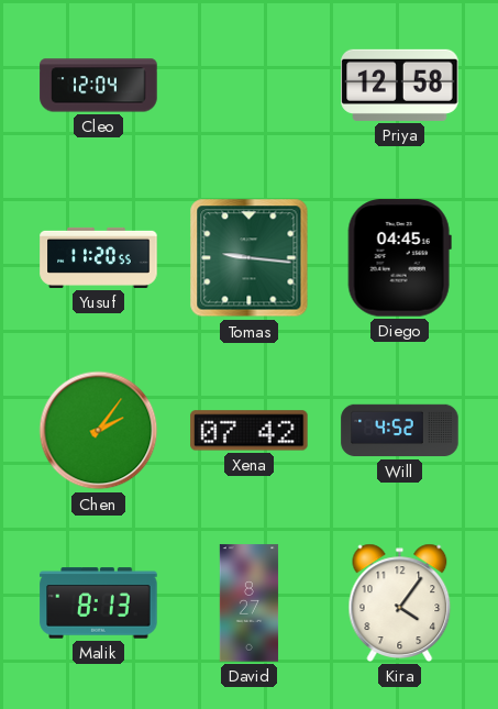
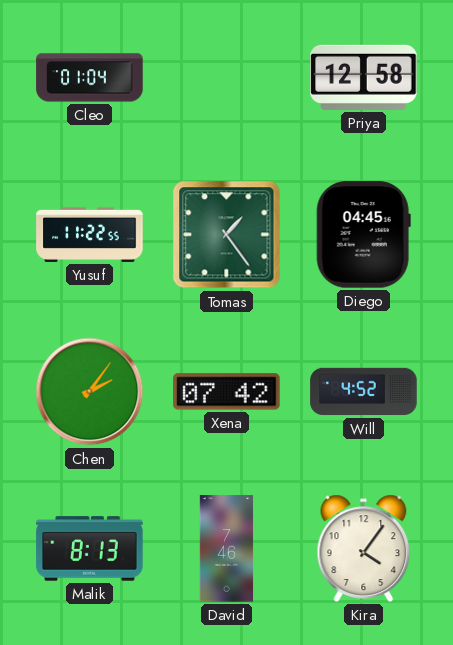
Cleo: 12:04 -> 01:04
Yusuf: 11:20 -> 11:22
Tomas: 9:16 -> 1:24
David: 8:27 -> 7:46
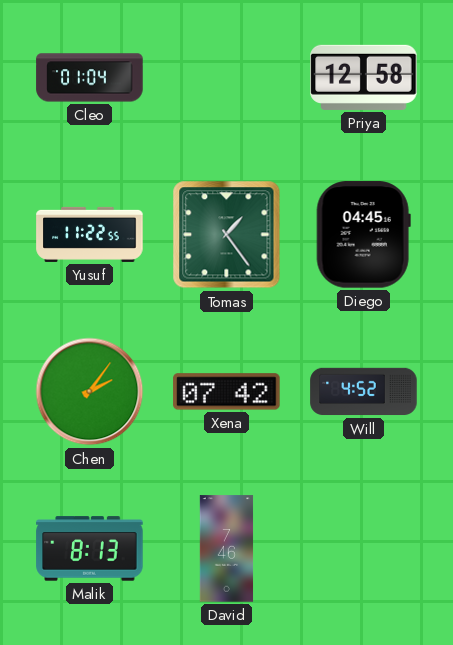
Kira: 4:06 -> none
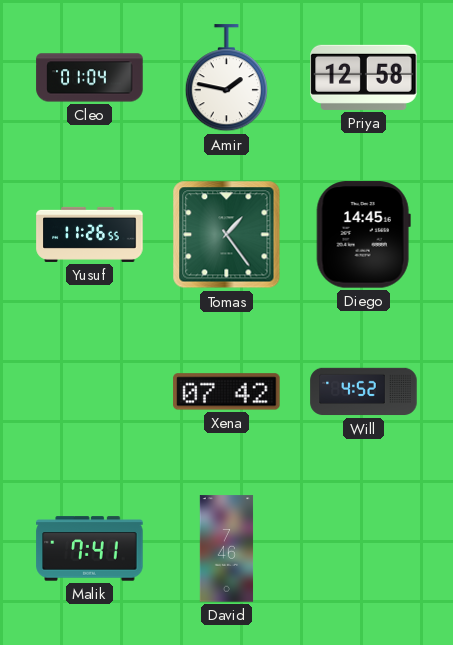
Amir: none -> 1:47
Yusuf: 11:22 -> 11:26
Diego: 04:45 -> 14:45
Chen: 2:06 -> none
Malik: 8:13 -> 7:41
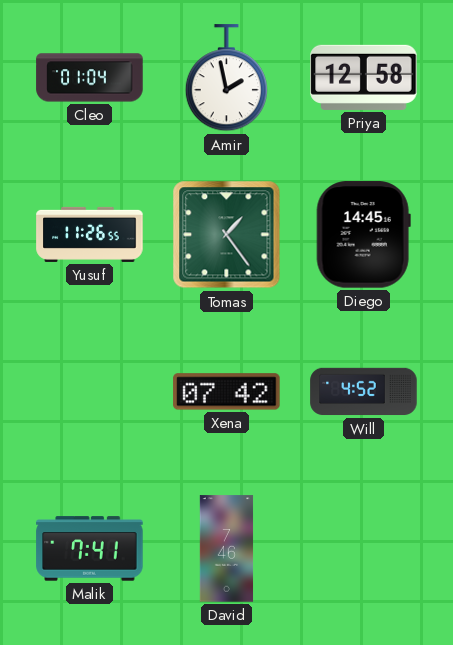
Amir: 1:47 -> 1:58
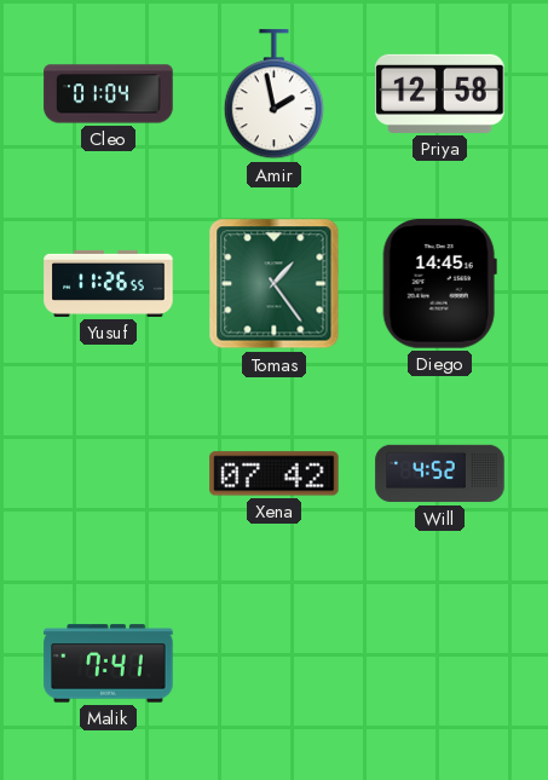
David: 7:46 -> none
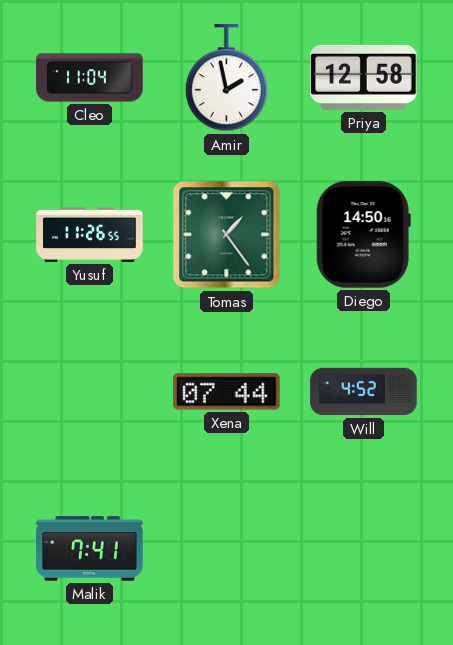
Cleo: 01:04 -> 11:04
Diego: 14:45 -> 14:50
Xena: 07:42 -> 07:44
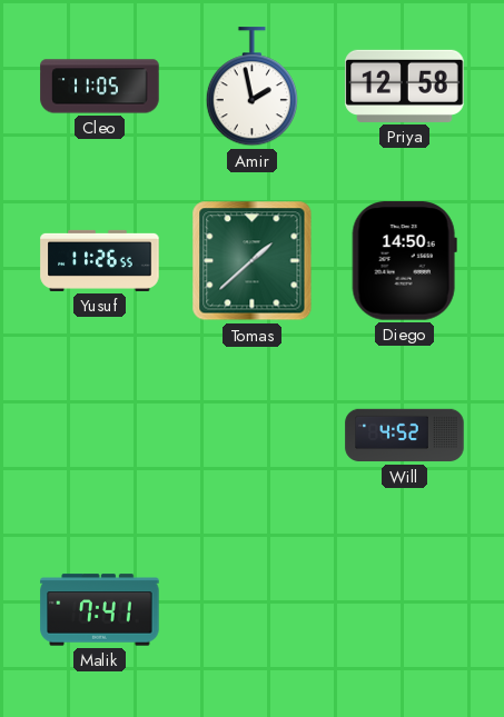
Cleo: 11:04 -> 11:05
Tomas: 1:24 -> 1:38
Xena: 07:44 -> none
